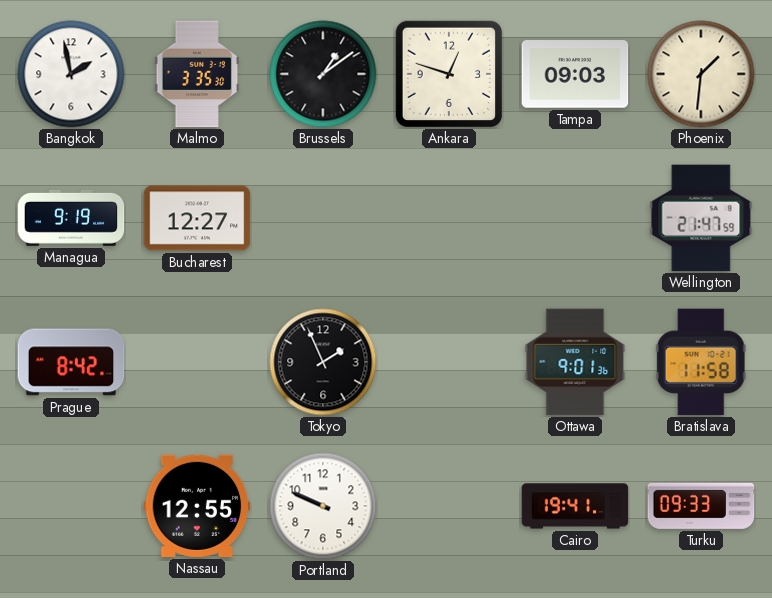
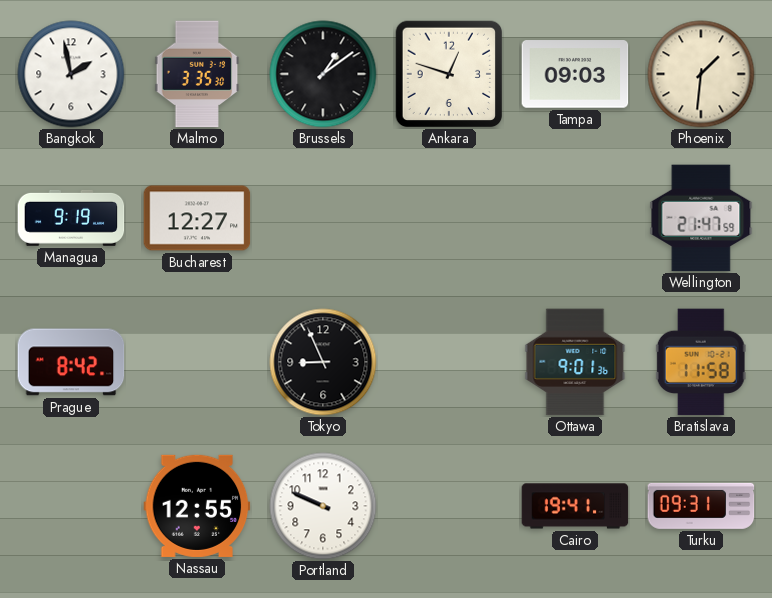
Tokyo: 1:56 -> 8:56
Turku: 09:33 -> 09:31
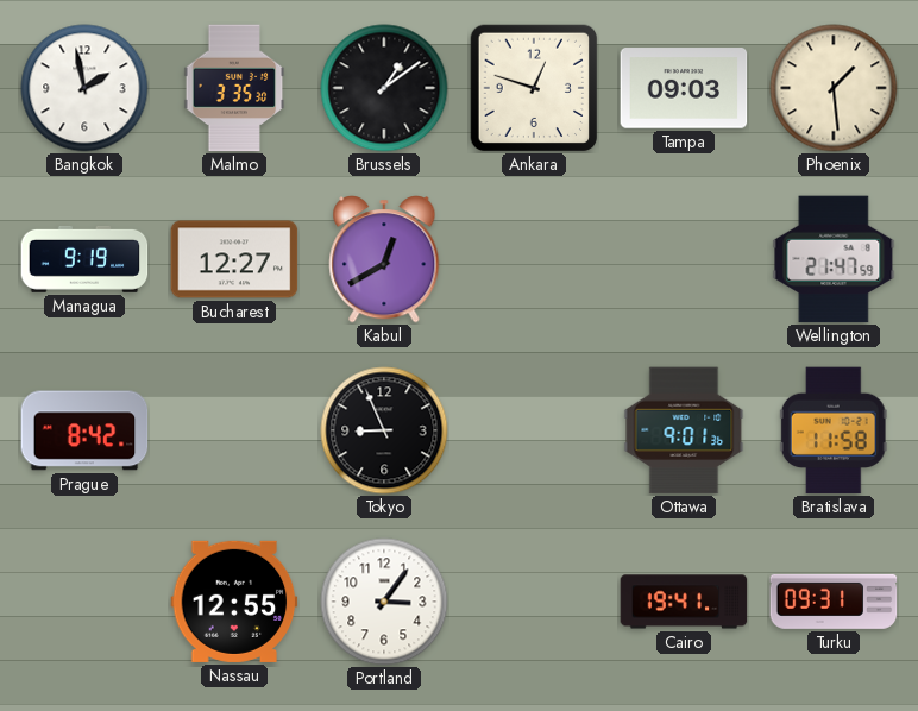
Phoenix: 1:31 -> 1:29
Kabul: none -> 12:40
Portland: 9:49 -> 3:06
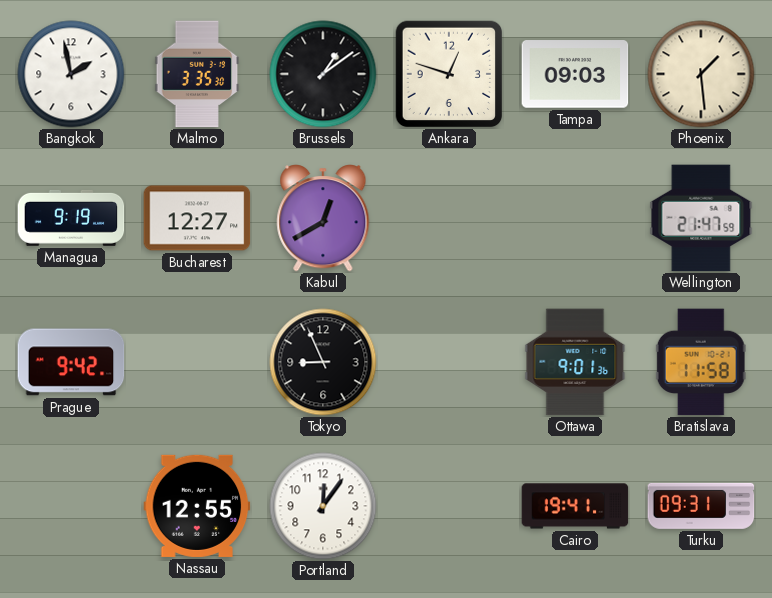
Prague: 8:42 -> 9:42
Portland: 3:06 -> 12:06
